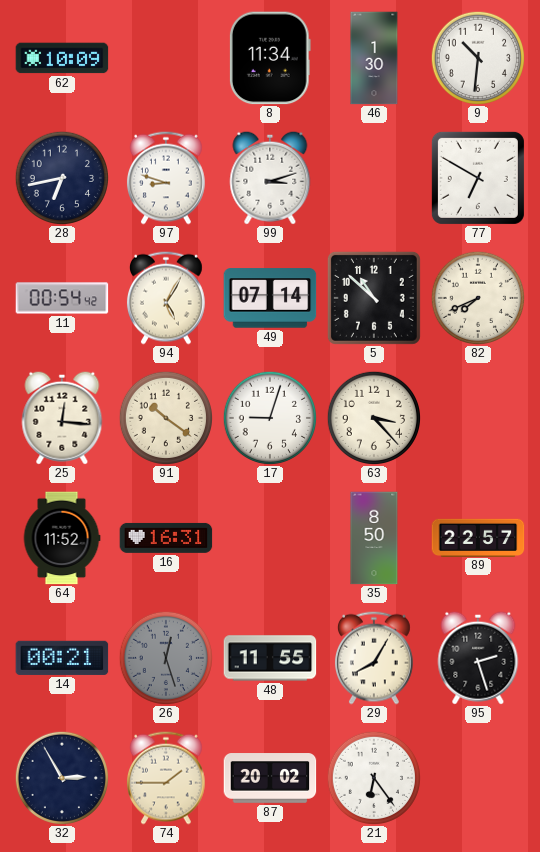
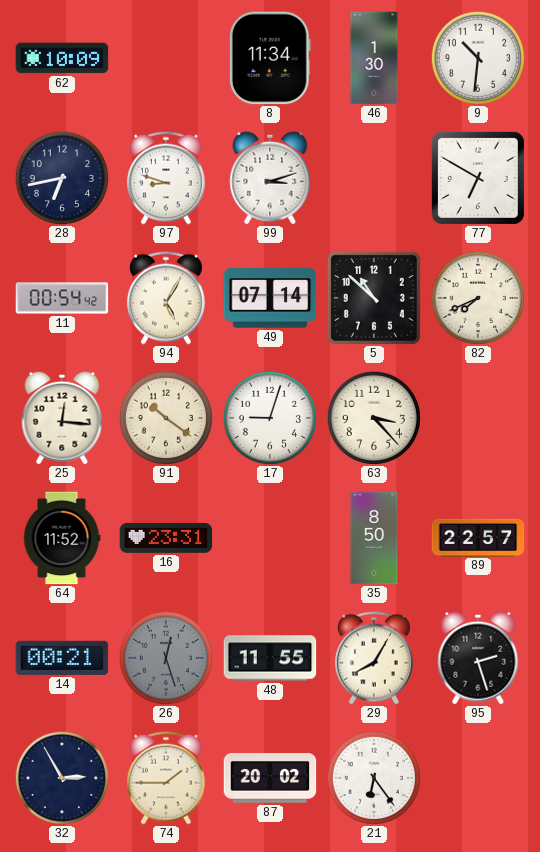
16: 16:31 -> 23:31
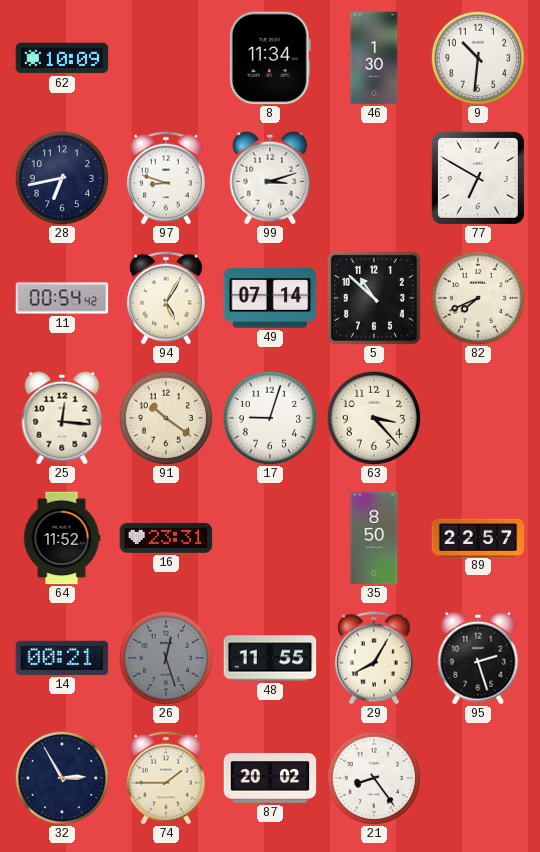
21: 6:24 -> 8:24
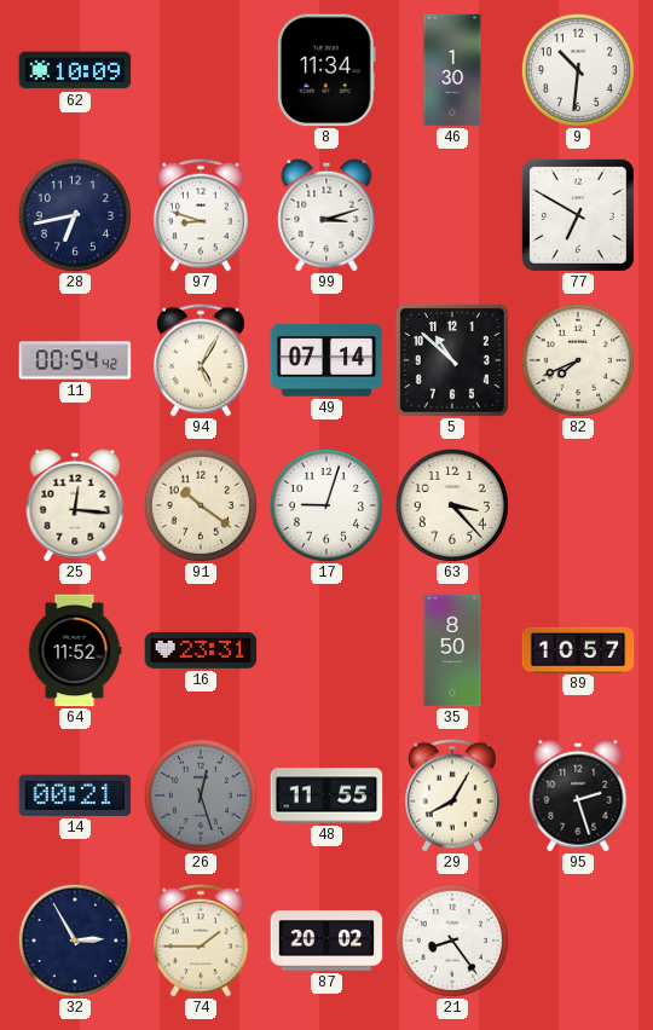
89: 22:57 -> 10:57
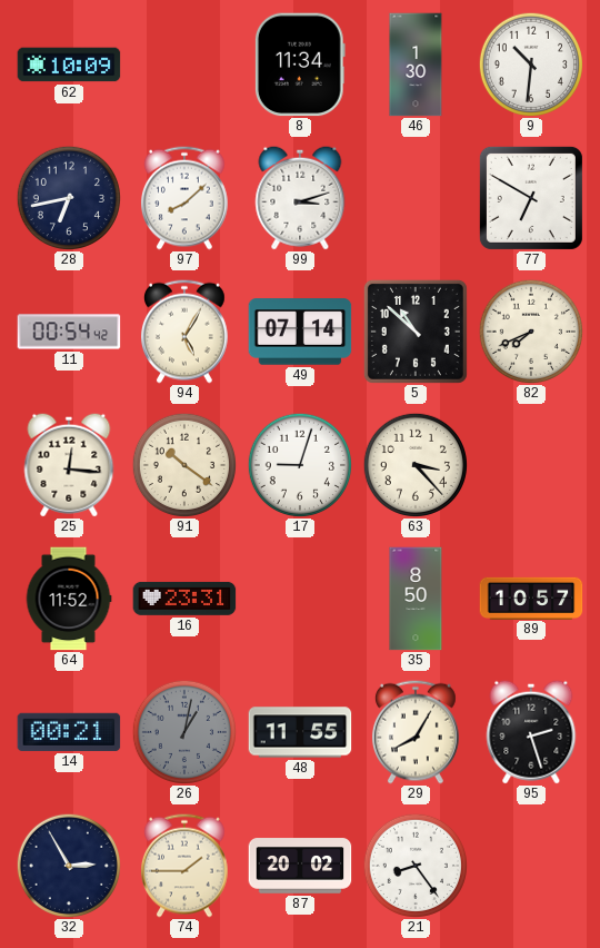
97: 8:48 -> 8:08
26: 12:27 -> 1:02
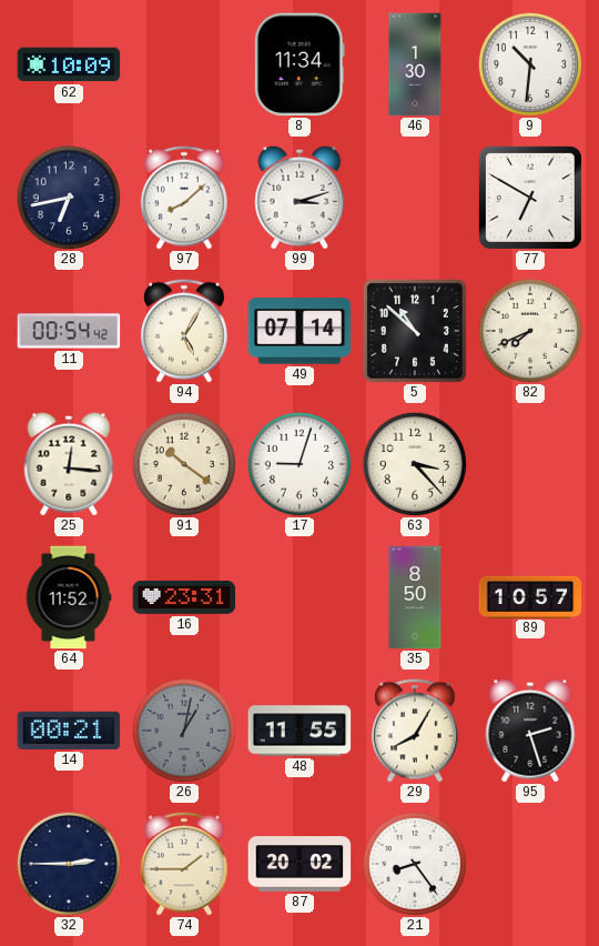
32: 2:55 -> 2:45
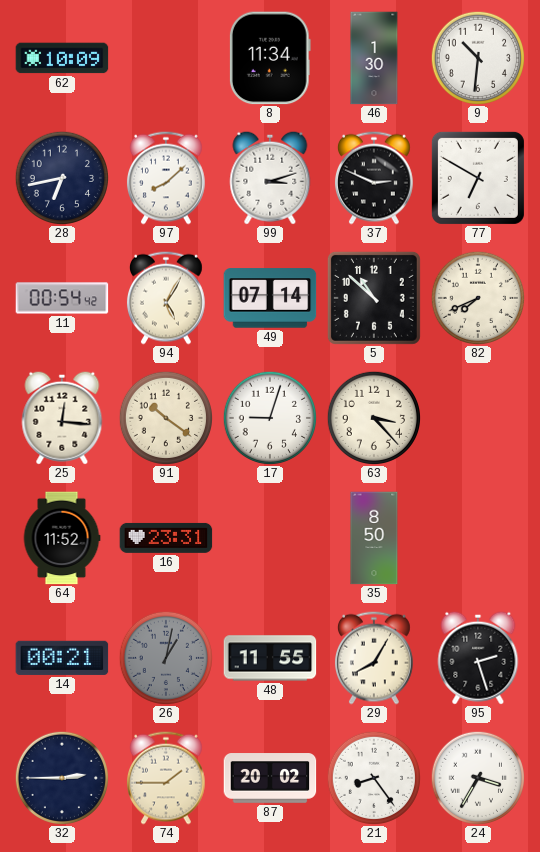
37: none -> 2:49
89: 10:57 -> none
24: none -> 3:35
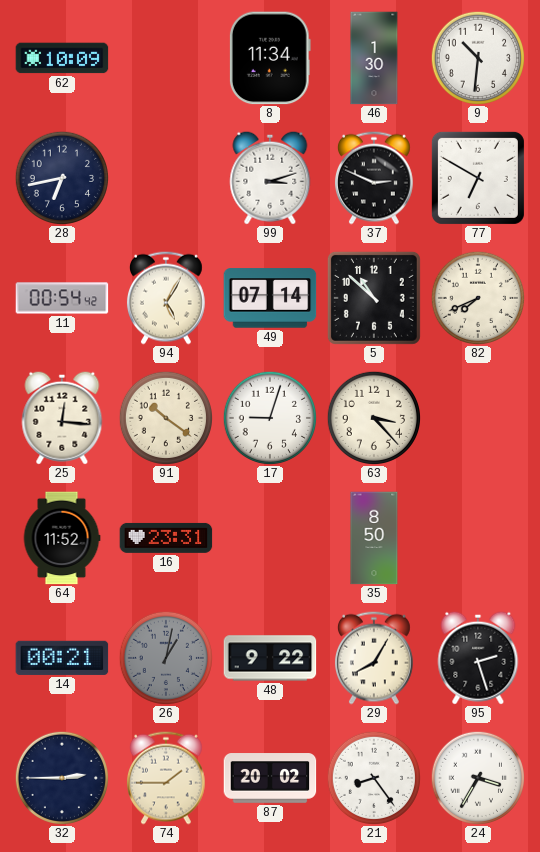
97: 8:08 -> none
48: 11:55 -> 9:22
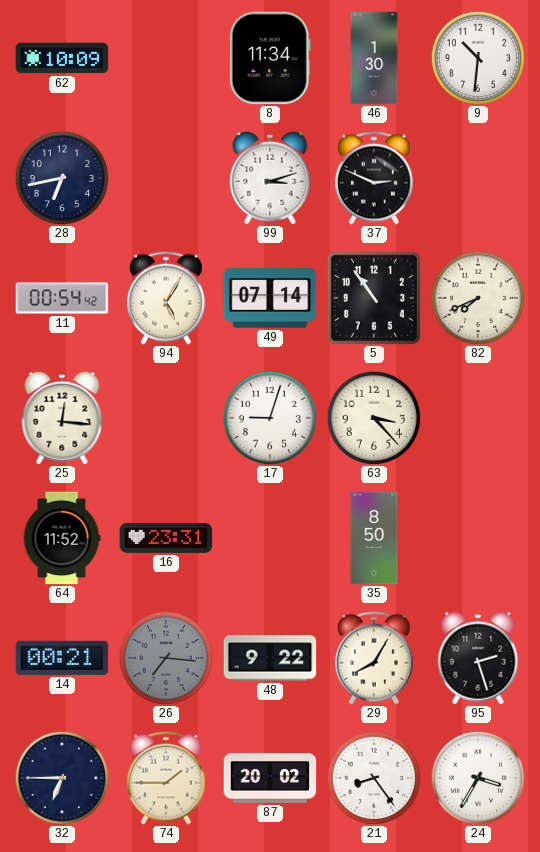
77: 6:50 -> none
5: 10:52 -> 10:54
91: 10:21 -> none
26: 1:02 -> 7:16
32: 2:45 -> 6:45
